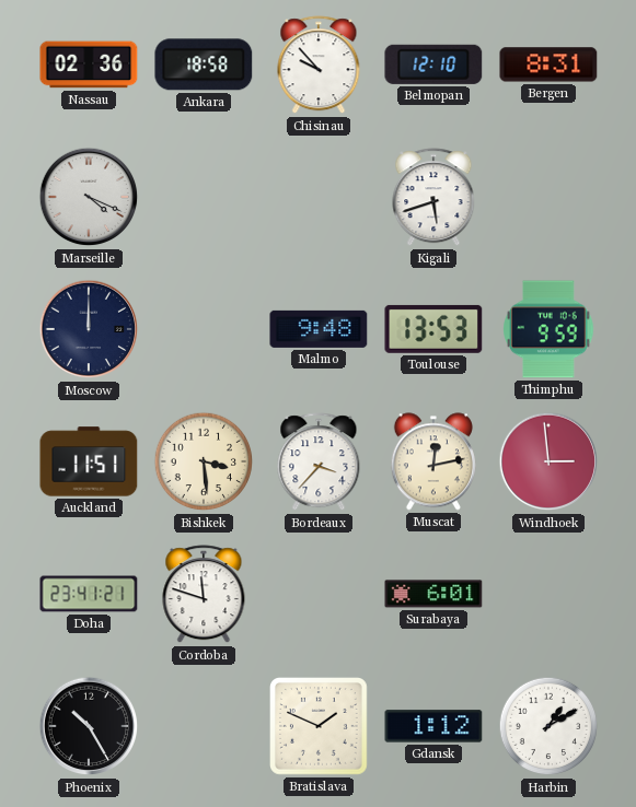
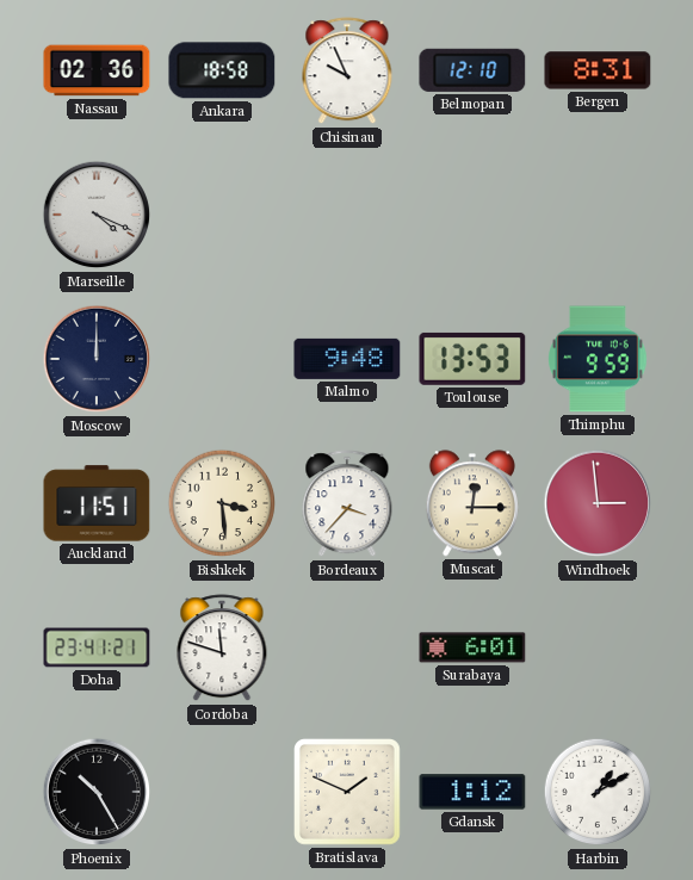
Chisinau: 9:53 -> 9:56
Kigali: 5:42 -> none
Muscat: 12:13 -> 12:15
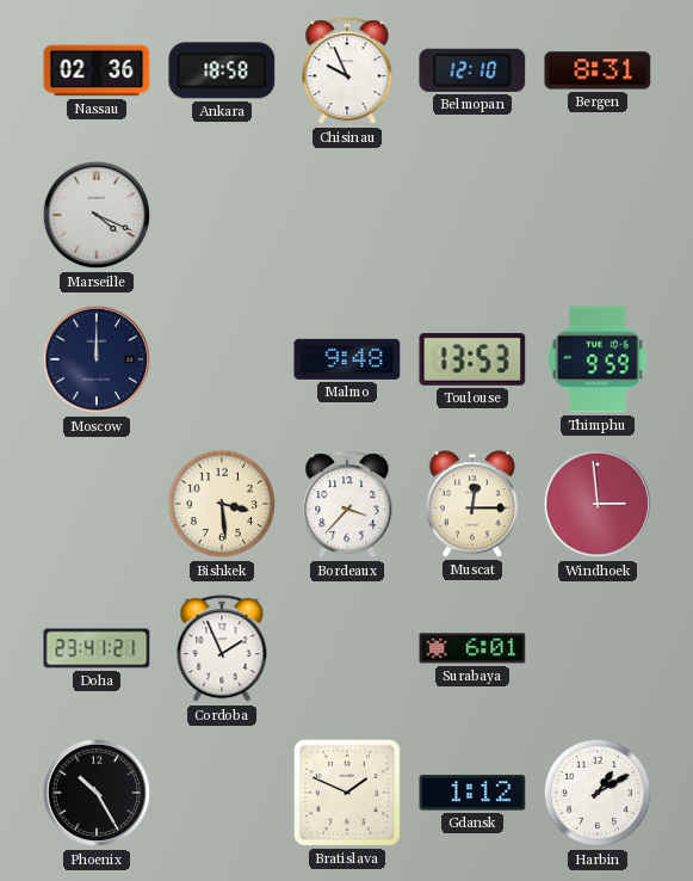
Auckland: 11:51 -> none
Cordoba: 11:48 -> 1:56
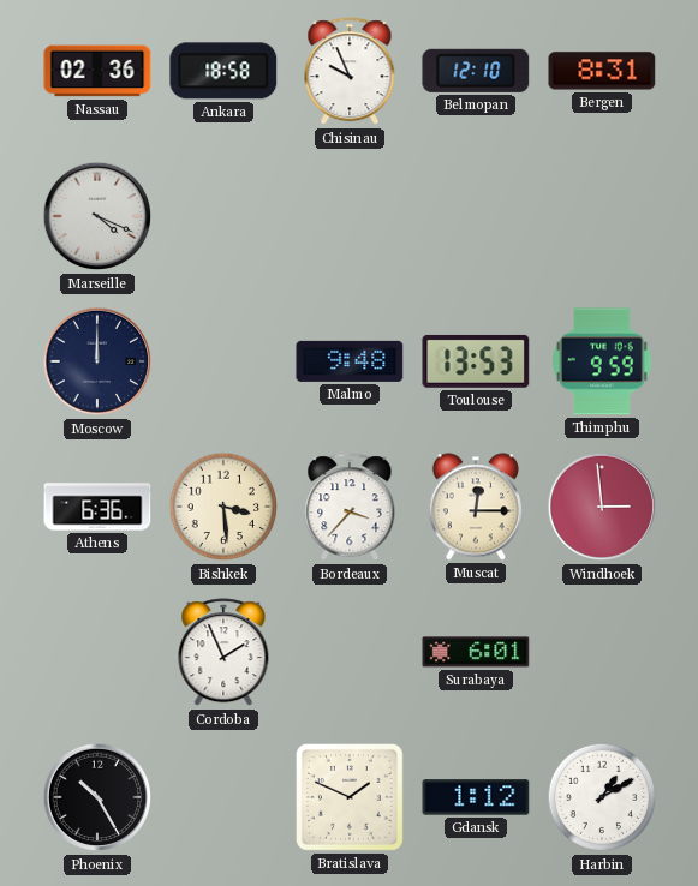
Athens: none -> 6:36
Doha: 23:41 -> none
